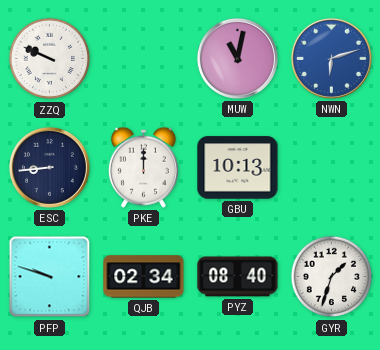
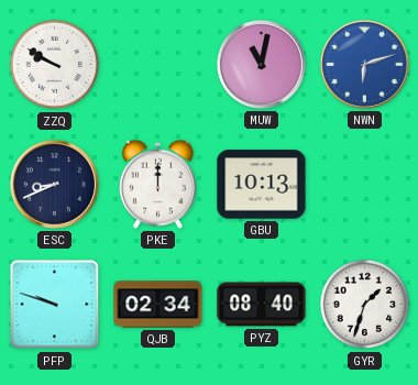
ZZQ: 9:49 -> 9:50
ESC: 8:44 -> 8:41
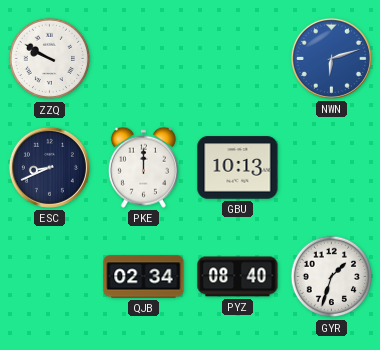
MUW: 11:02 -> none
PFP: 9:48 -> none
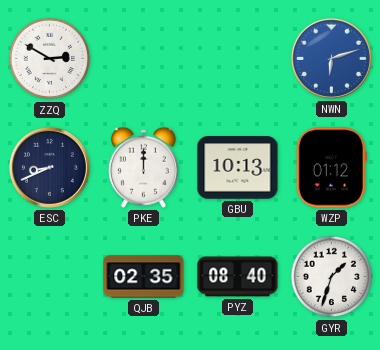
ZZQ: 9:50 -> 2:50
WZP: none -> 01:12
QJB: 02:34 -> 02:35
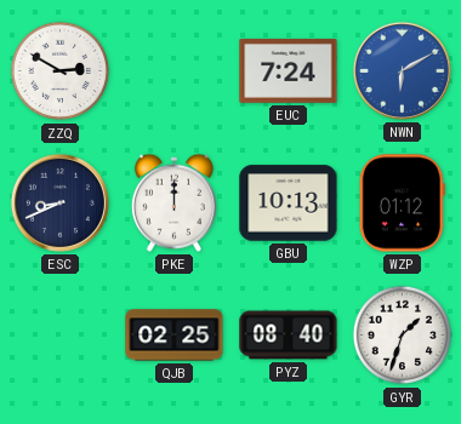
EUC: none -> 7:24
NWN: 6:12 -> 6:10
QJB: 02:35 -> 02:25
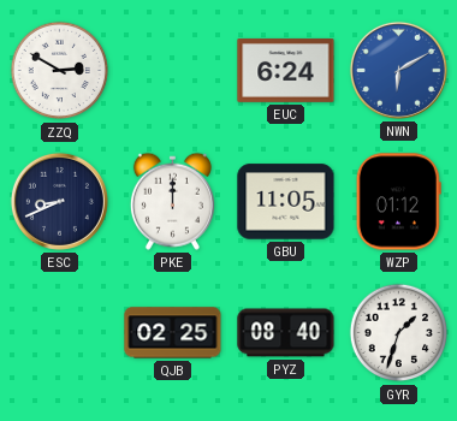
EUC: 7:24 -> 6:24
GBU: 10:13 -> 11:05
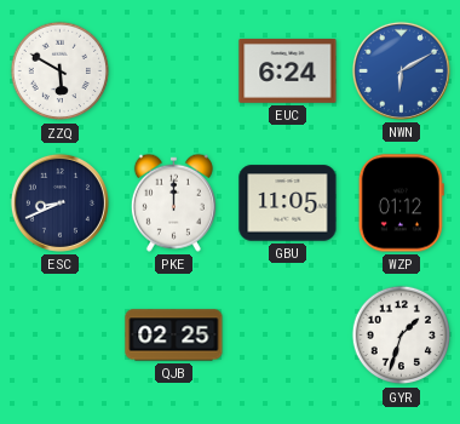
ZZQ: 2:50 -> 5:50
PYZ: 08:40 -> none
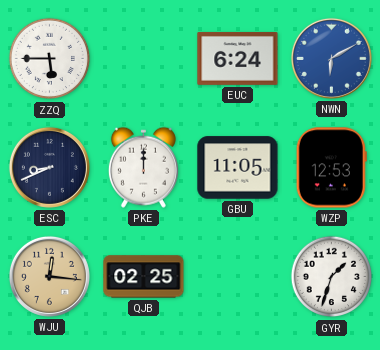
ZZQ: 5:50 -> 5:45
WZP: 01:12 -> 12:53
WJU: none -> 12:16
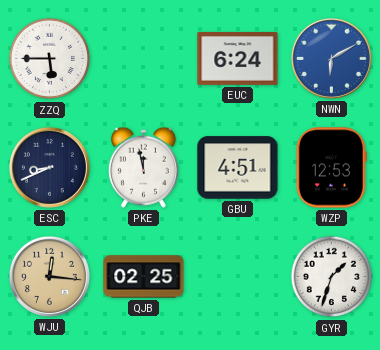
PKE: 12:00 -> 11:58
GBU: 11:05 -> 4:51
